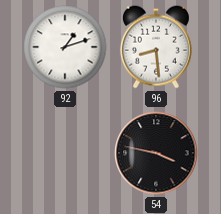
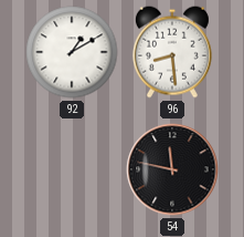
92: 1:12 -> 1:10
54: 3:47 -> 11:47
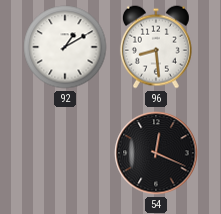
54: 11:47 -> 12:19
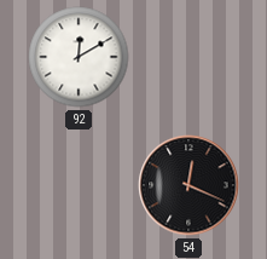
92: 1:10 -> 12:10
96: 8:29 -> none
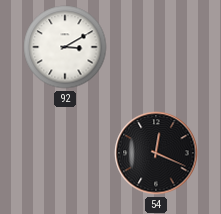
92: 12:10 -> 3:10
